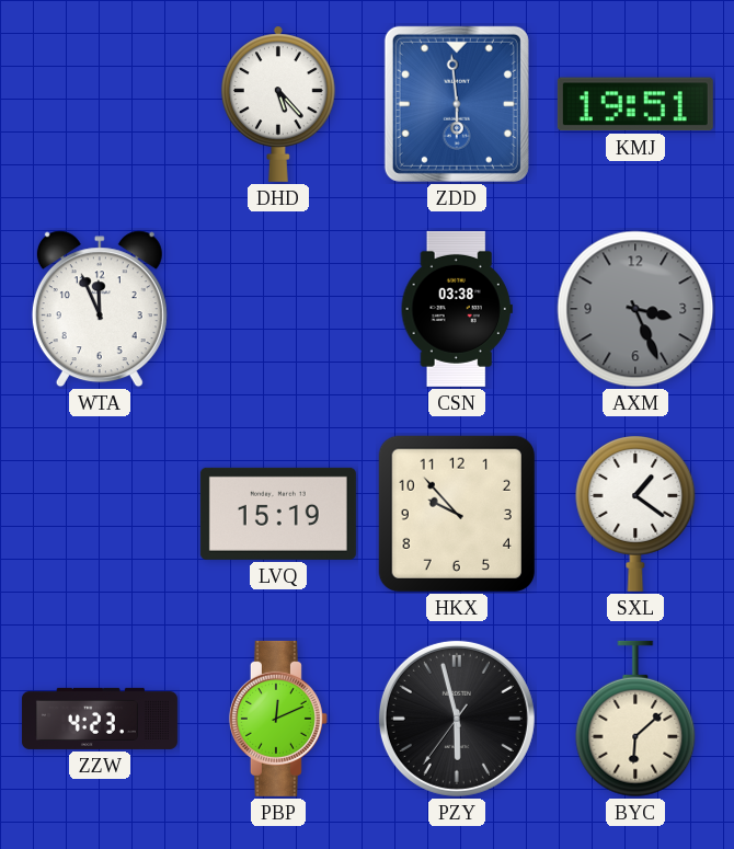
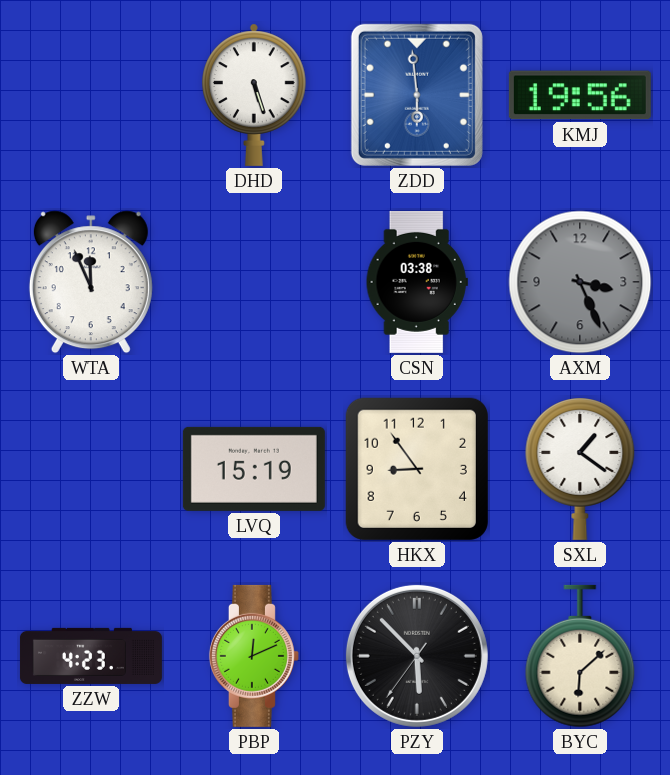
DHD: 5:23 -> 5:27
KMJ: 19:51 -> 19:56
HKX: 9:53 -> 8:54
PZY: 5:57 -> 5:52
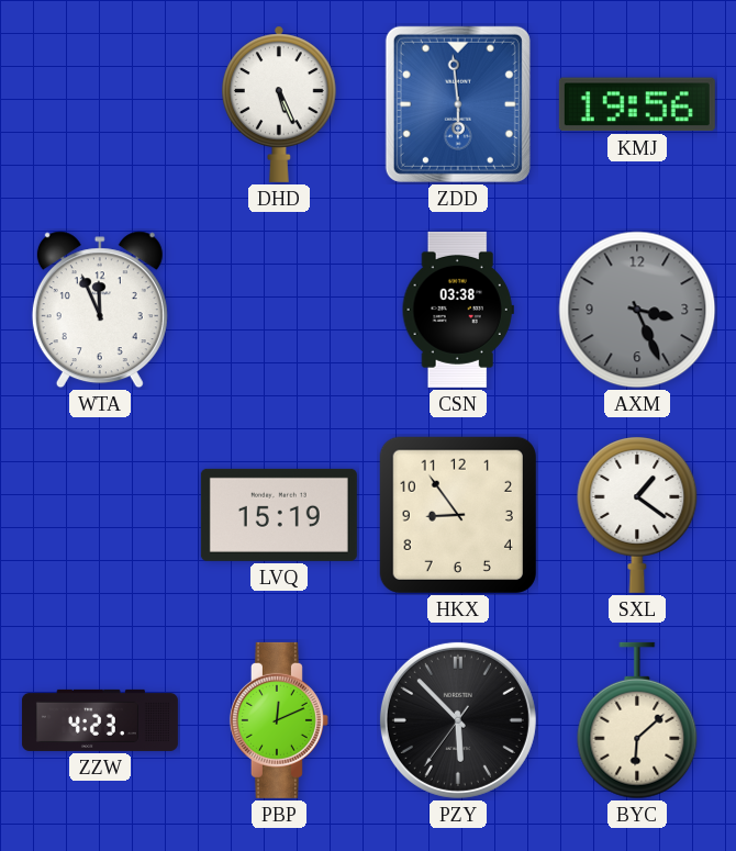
DHD: 5:27 -> 5:26
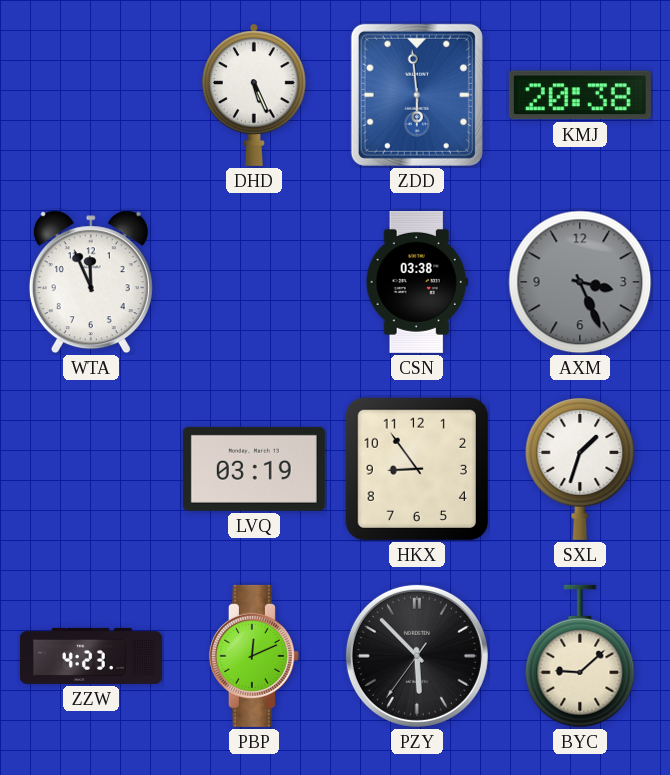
KMJ: 19:56 -> 20:38
LVQ: 15:19 -> 03:19
SXL: 1:21 -> 1:33
BYC: 6:08 -> 9:08
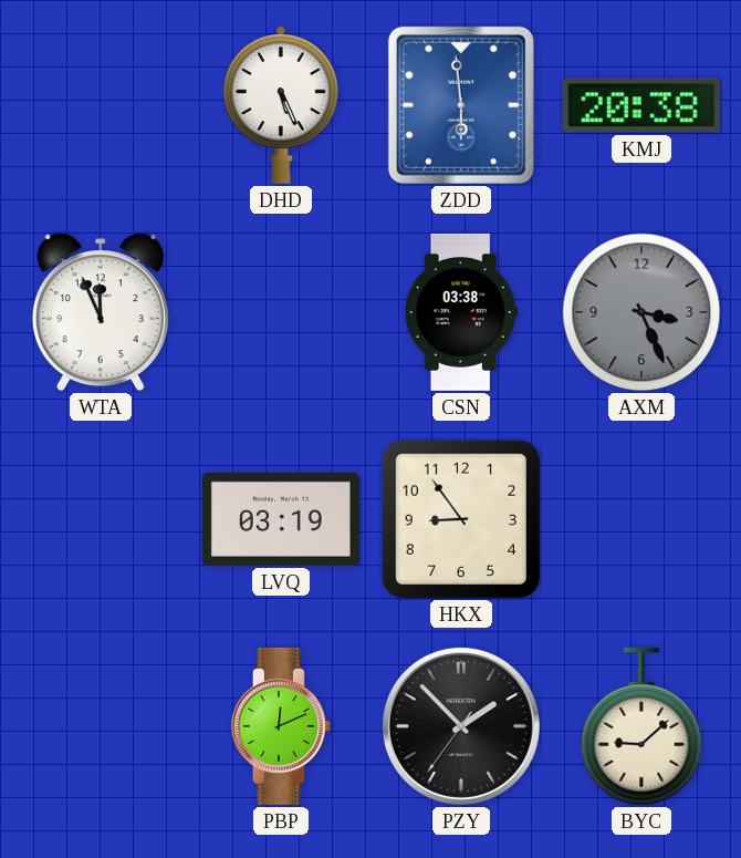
SXL: 1:33 -> none
ZZW: 4:23 -> none
PZY: 5:52 -> 1:52
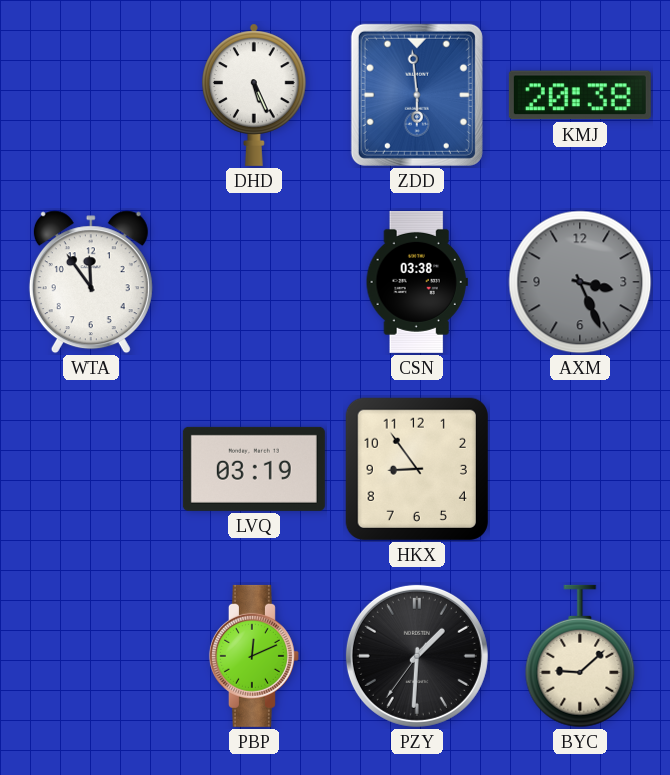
WTA: 11:56 -> 11:54
PZY: 1:52 -> 1:30
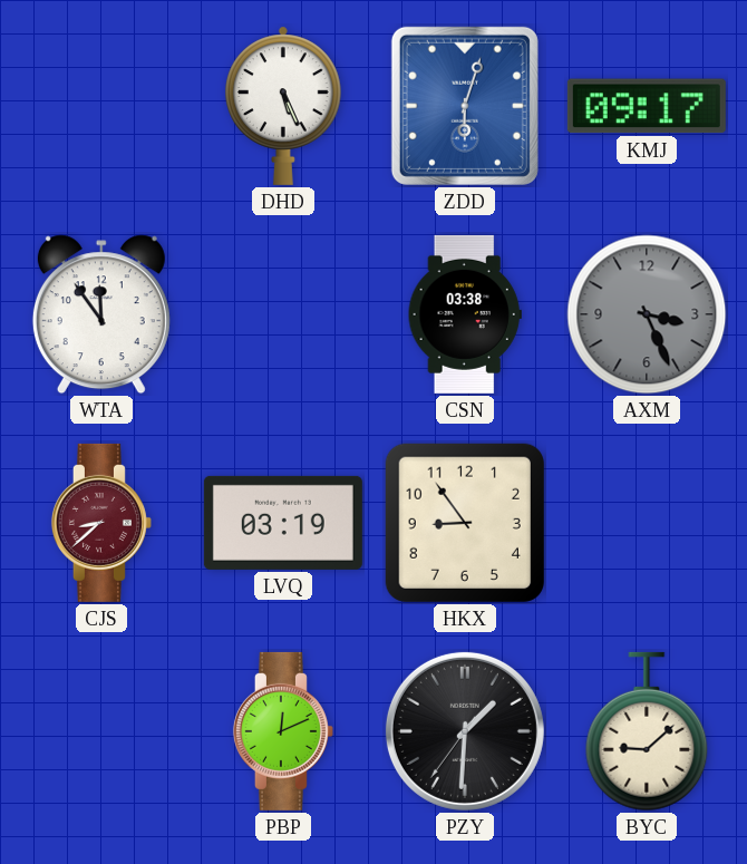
ZDD: 5:59 -> 6:03
KMJ: 20:38 -> 09:17
CJS: none -> 8:38
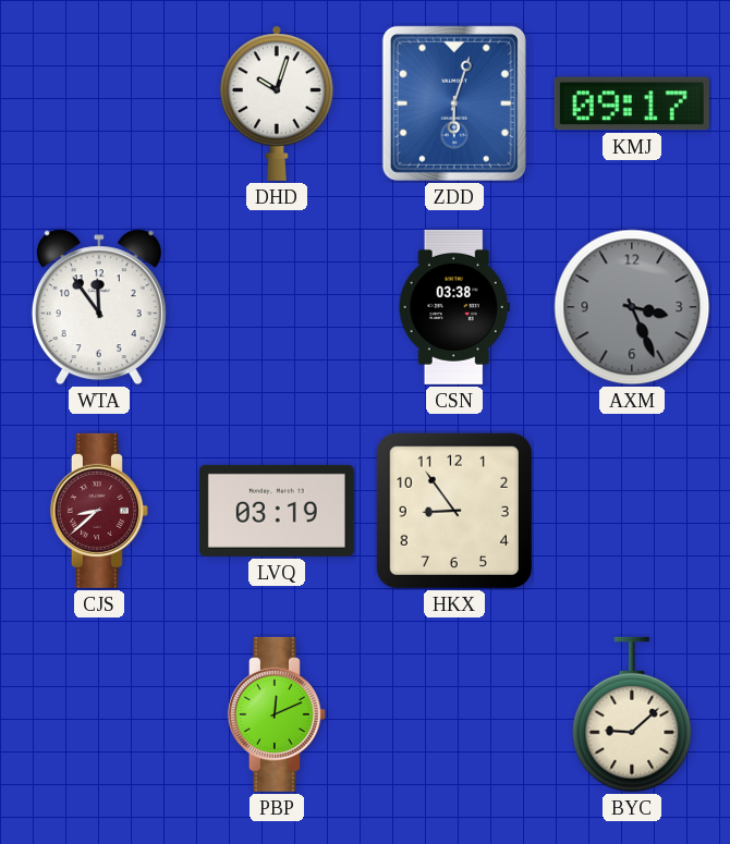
DHD: 5:26 -> 10:03
PZY: 1:30 -> none
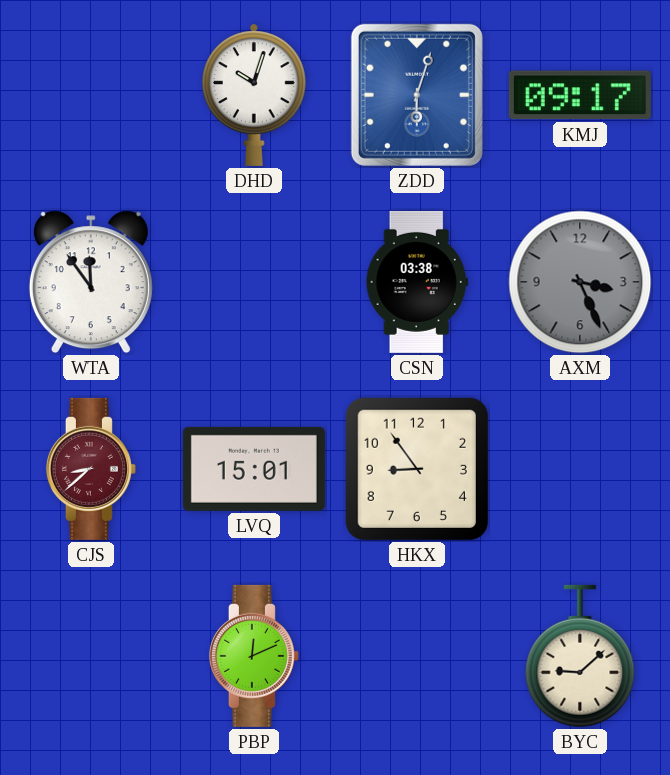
LVQ: 03:19 -> 15:01
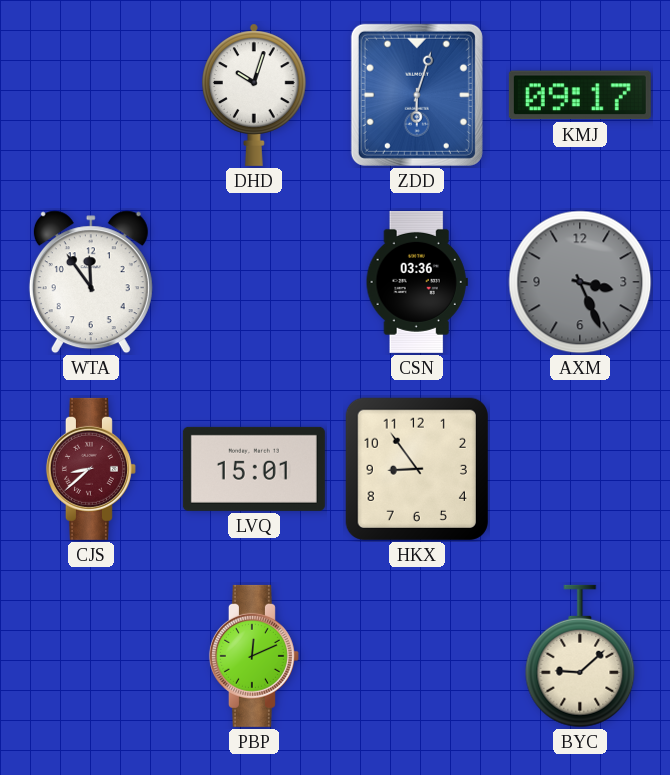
CSN: 03:38 -> 03:36
